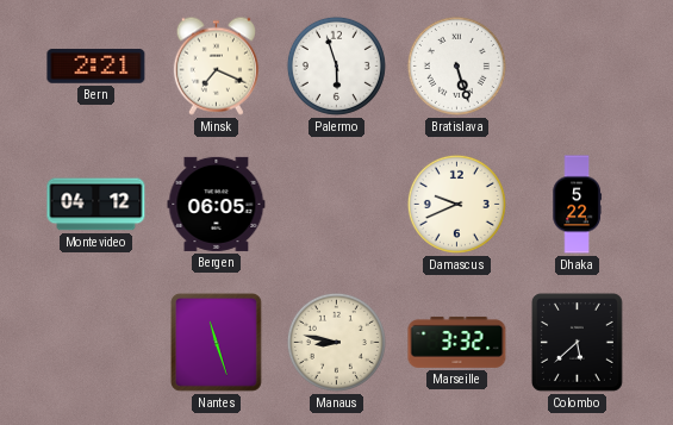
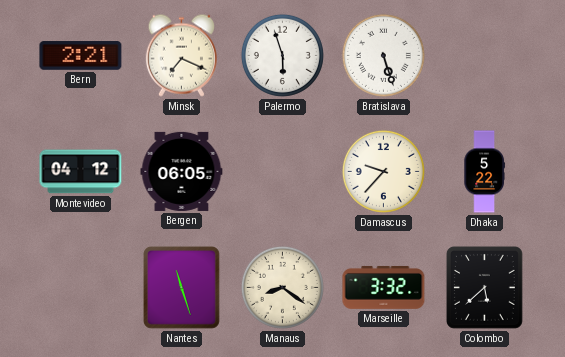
Damascus: 9:41 -> 9:37
Manaus: 8:47 -> 8:21
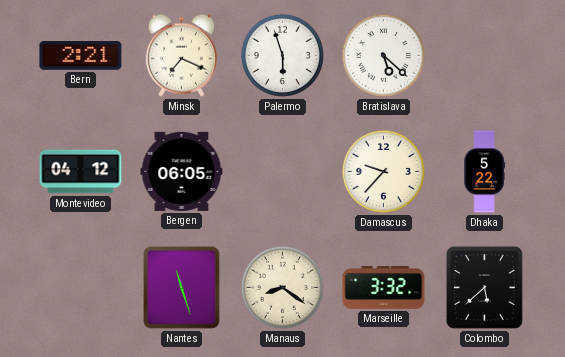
Bratislava: 5:27 -> 5:22
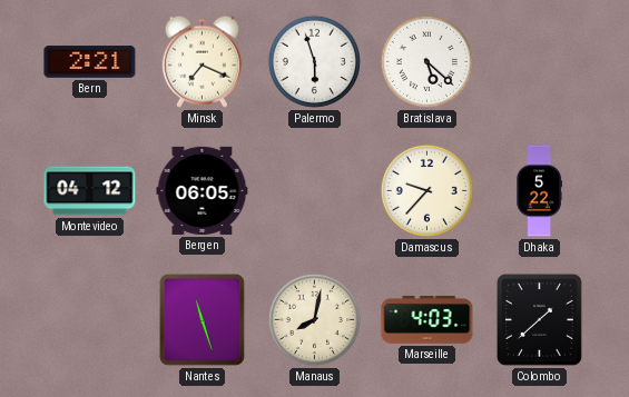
Manaus: 8:21 -> 8:02
Marseille: 3:32 -> 4:03
Colombo: 5:38 -> 1:38
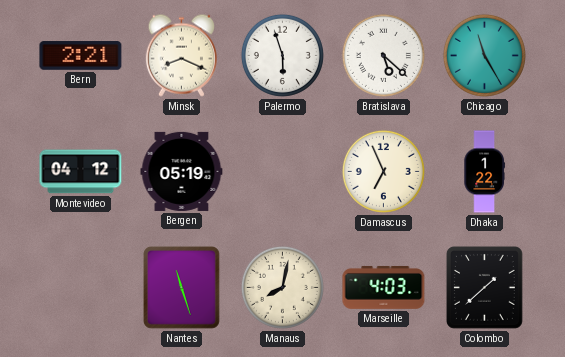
Minsk: 7:19 -> 8:19
Chicago: none -> 11:25
Bergen: 06:05 -> 05:19
Damascus: 9:37 -> 6:56
Dhaka: 5:22 -> 1:22
